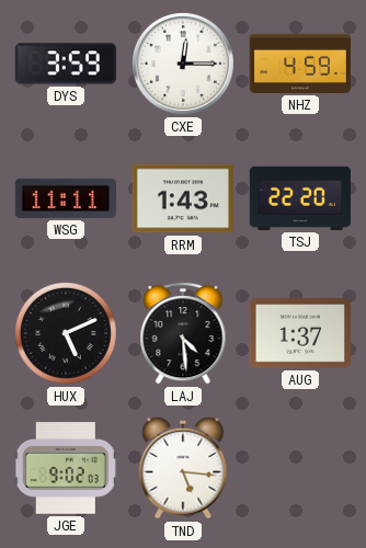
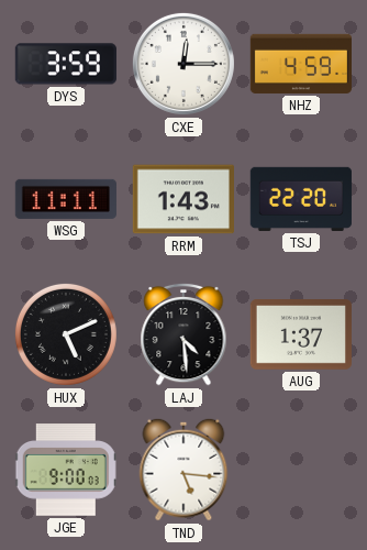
JGE: 9:02 -> 9:00
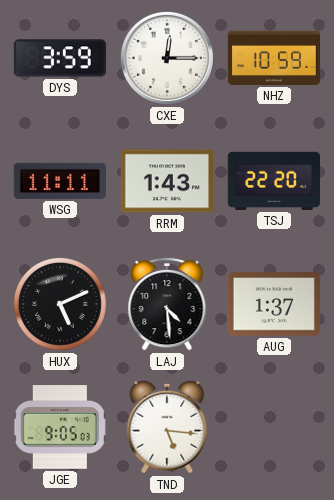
NHZ: 4:59 -> 10:59
JGE: 9:00 -> 9:05
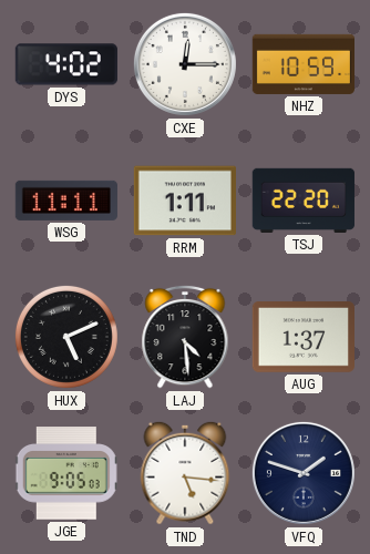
DYS: 3:59 -> 4:02
RRM: 1:43 -> 1:11
VFQ: none -> 1:48
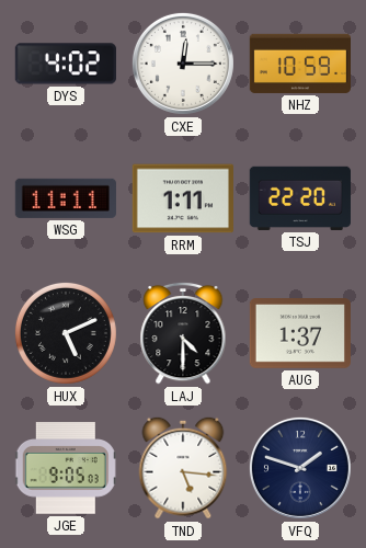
LAJ: 4:29 -> 4:30
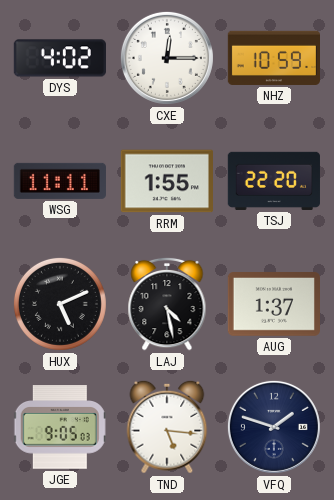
RRM: 1:11 -> 1:55
LAJ: 4:30 -> 4:28
